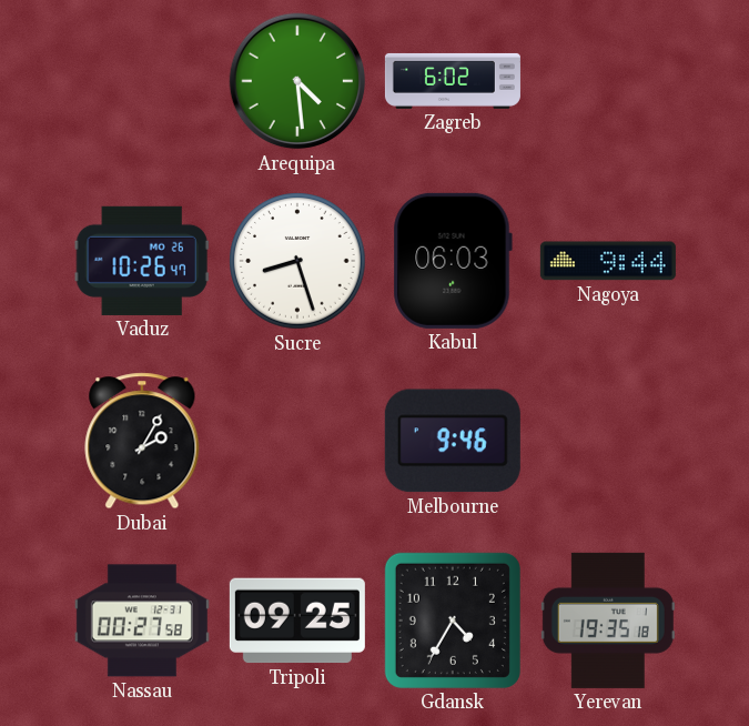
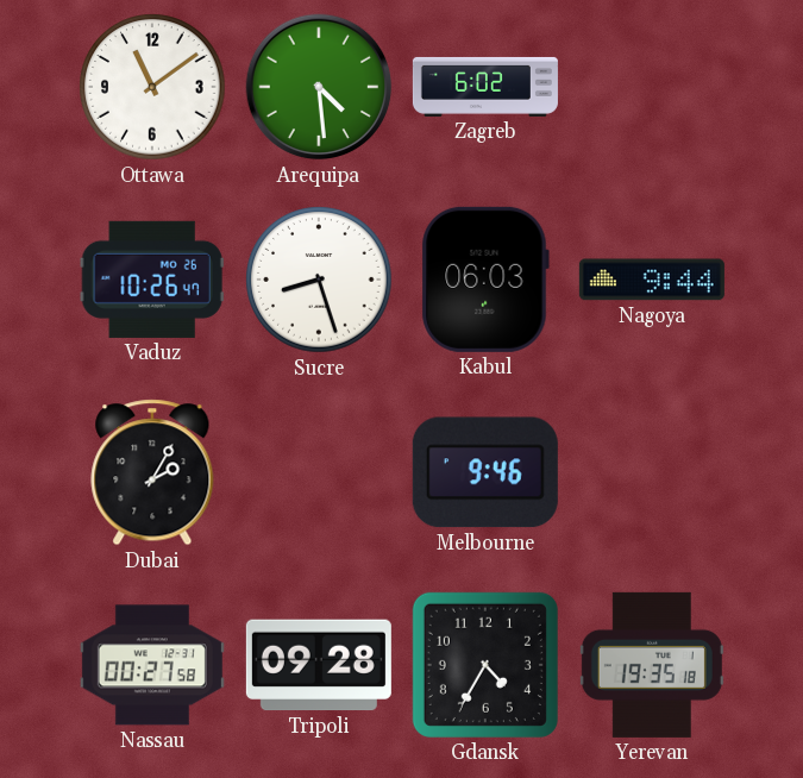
Ottawa: none -> 11:09
Tripoli: 09:25 -> 09:28
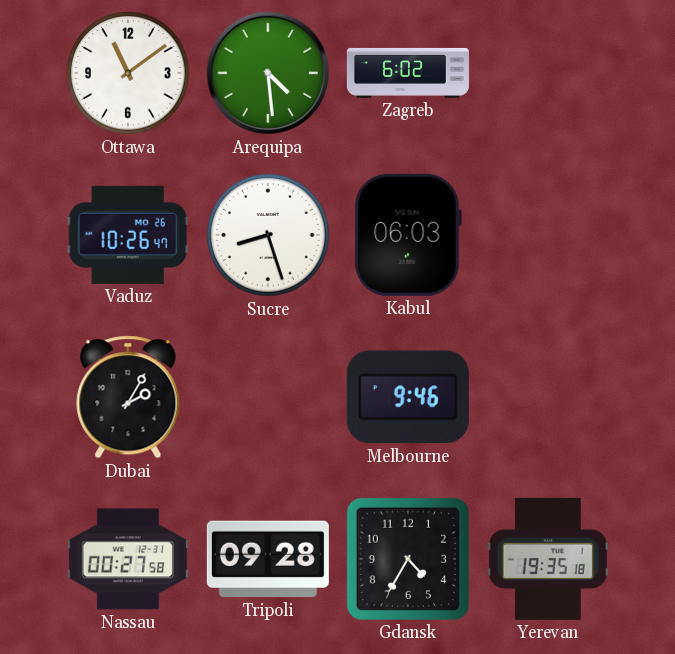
Nagoya: 9:44 -> none
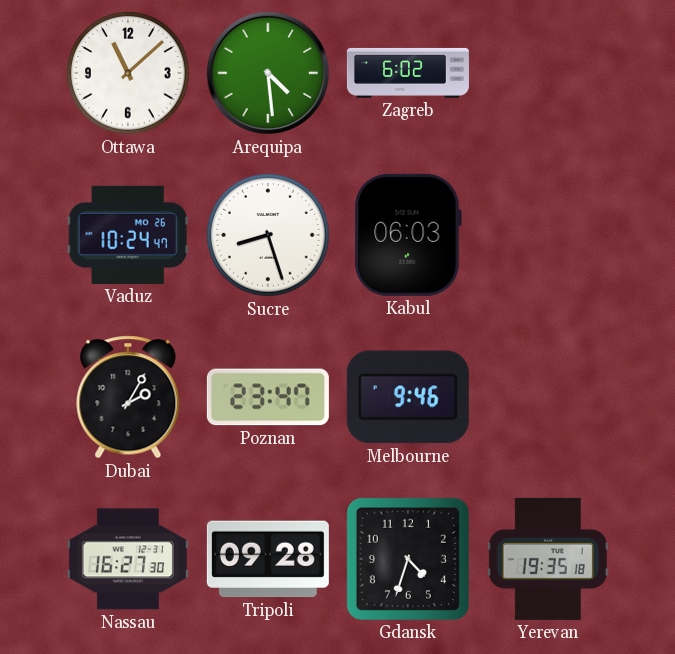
Ottawa: 11:09 -> 11:08
Vaduz: 10:26 -> 10:24
Poznan: none -> 23:47
Nassau: 00:27 -> 16:27
Gdansk: 4:35 -> 4:33
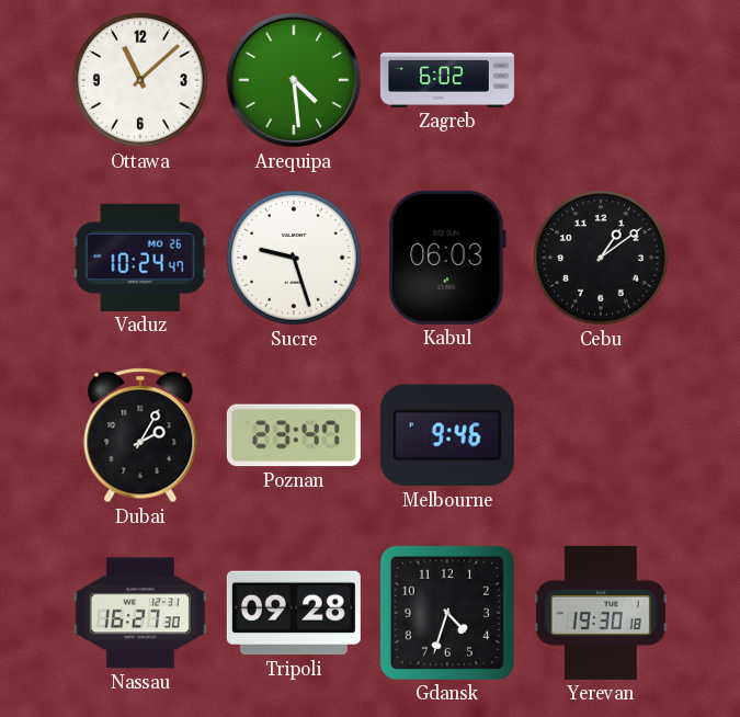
Sucre: 8:27 -> 9:27
Cebu: none -> 1:09
Yerevan: 19:35 -> 19:30
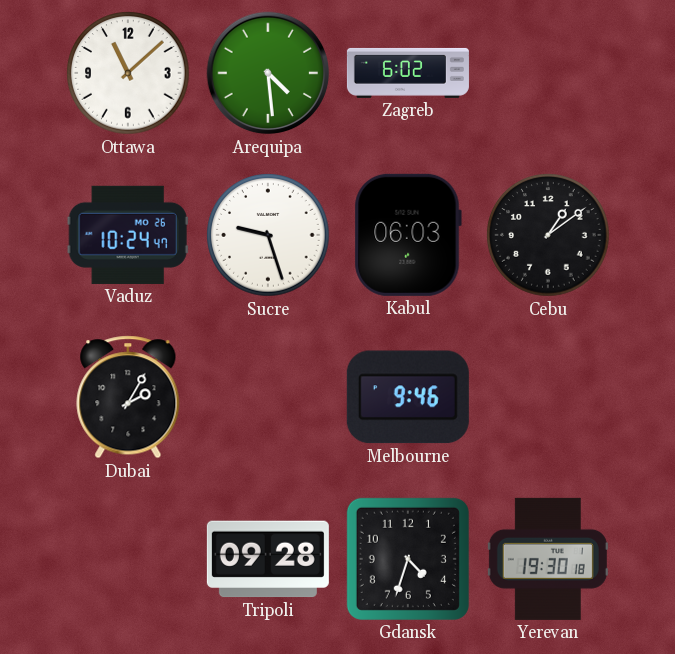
Poznan: 23:47 -> none
Nassau: 16:27 -> none
